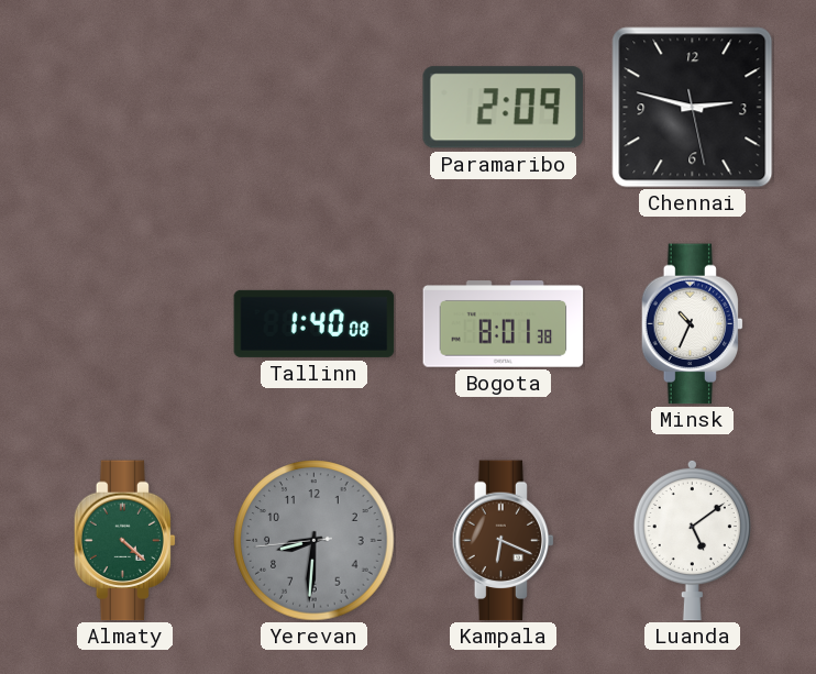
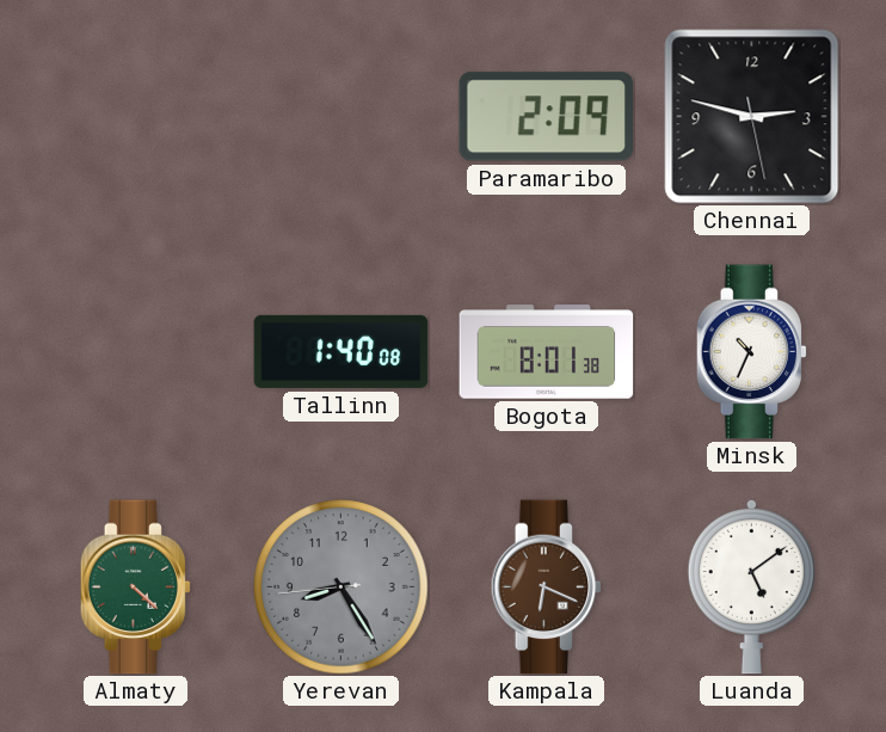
Yerevan: 8:30 -> 8:24
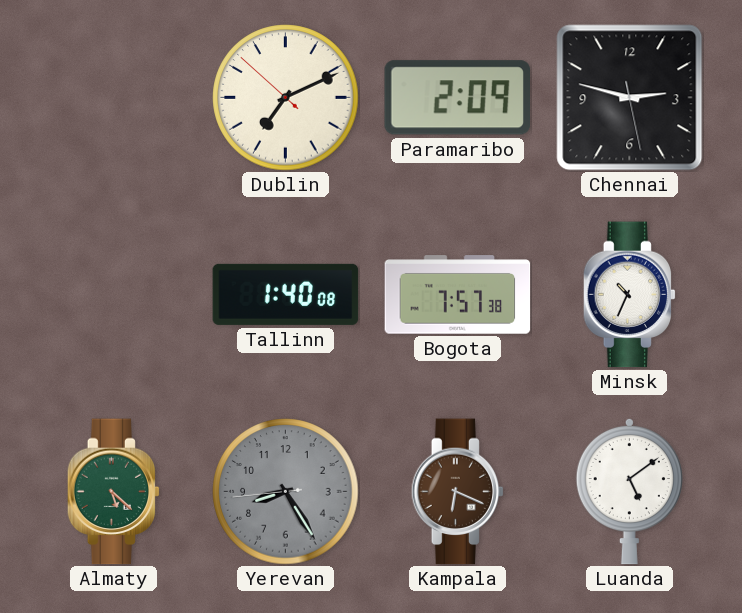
Dublin: none -> 7:10
Bogota: 8:01 -> 7:57
Almaty: 4:22 -> 5:22
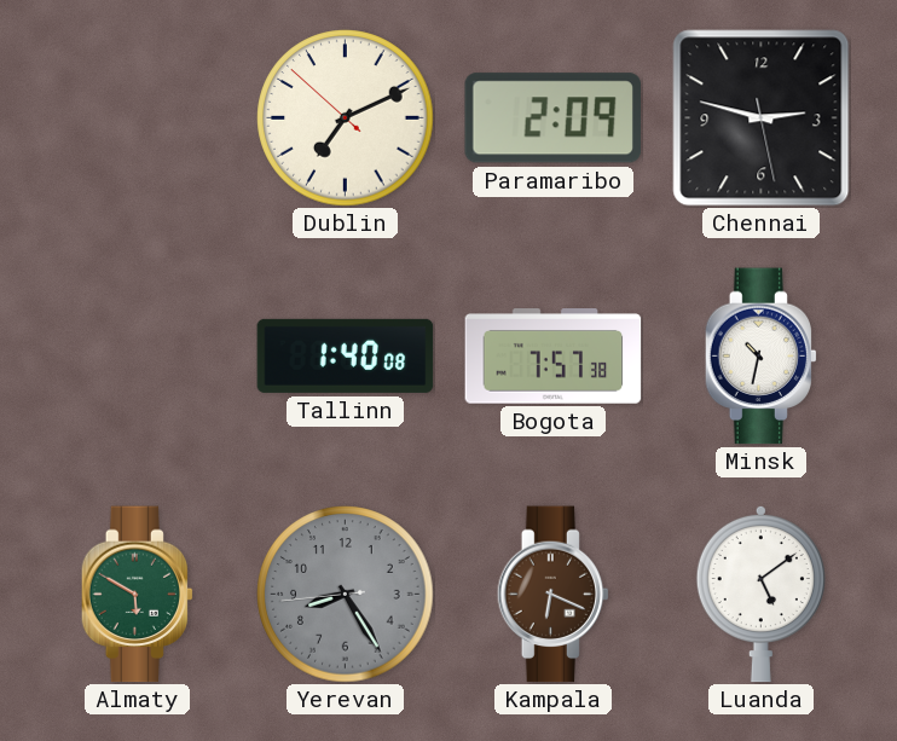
Minsk: 10:34 -> 10:32
Almaty: 5:22 -> 5:50
